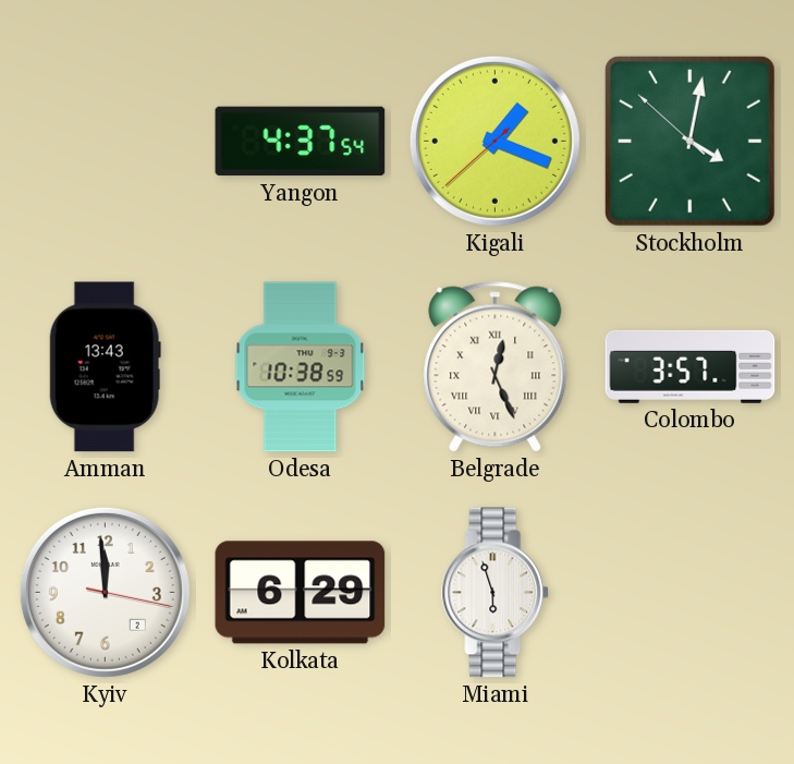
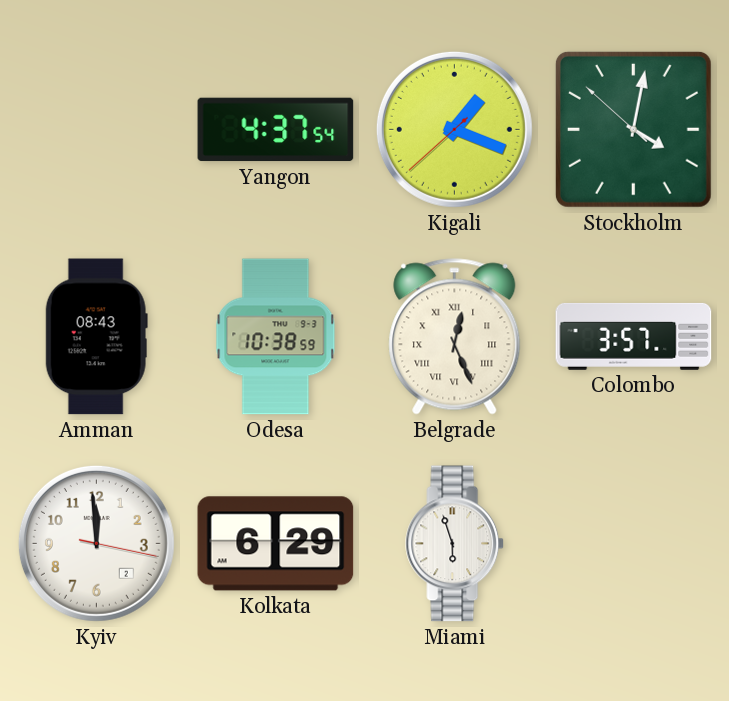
Amman: 13:43 -> 08:43
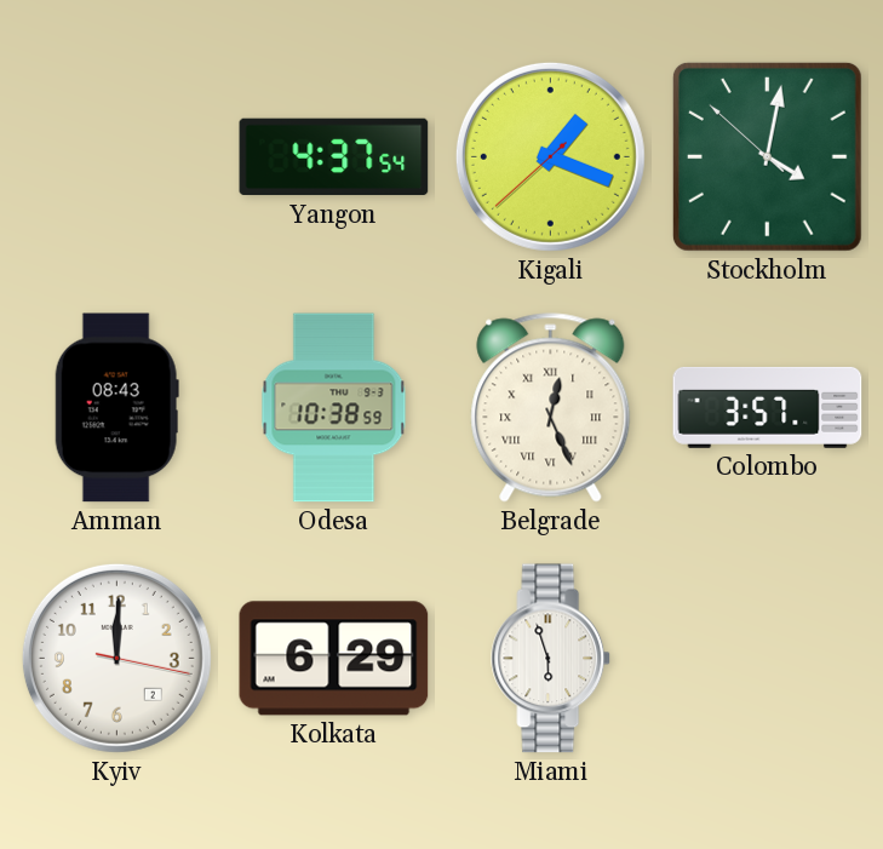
Kyiv: 11:59 -> 12:00
